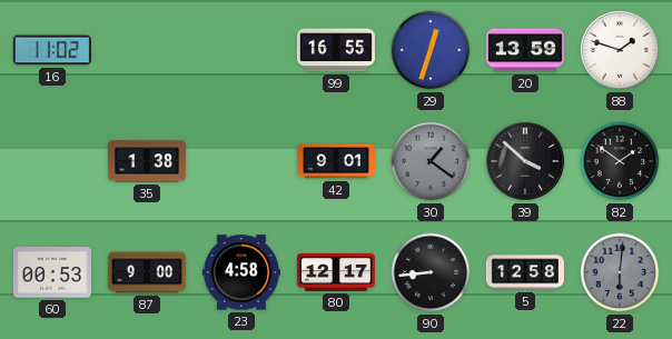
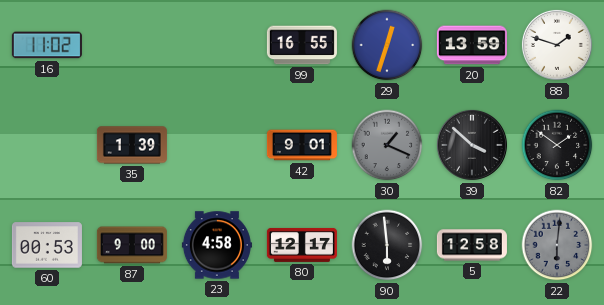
35: 1:38 -> 1:39
30: 1:21 -> 1:19
90: 8:44 -> 5:59
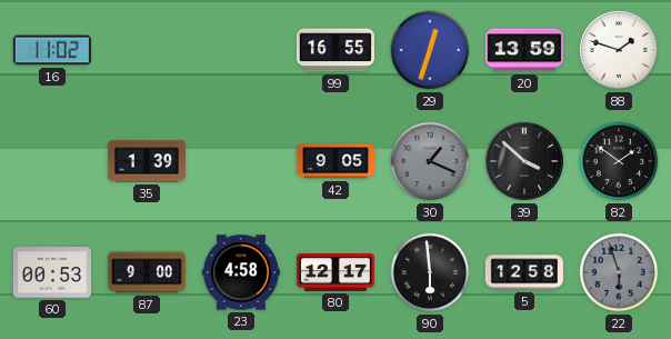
42: 9:01 -> 9:05
22: 6:01 -> 5:57
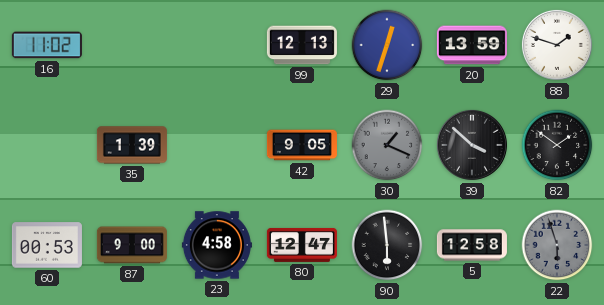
99: 16:55 -> 12:13
80: 12:17 -> 12:47
